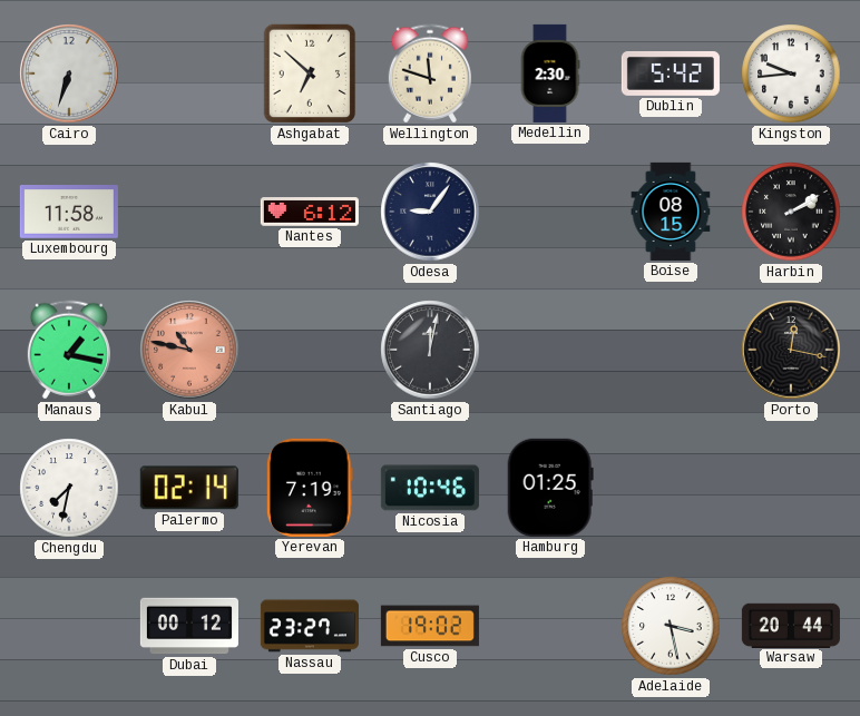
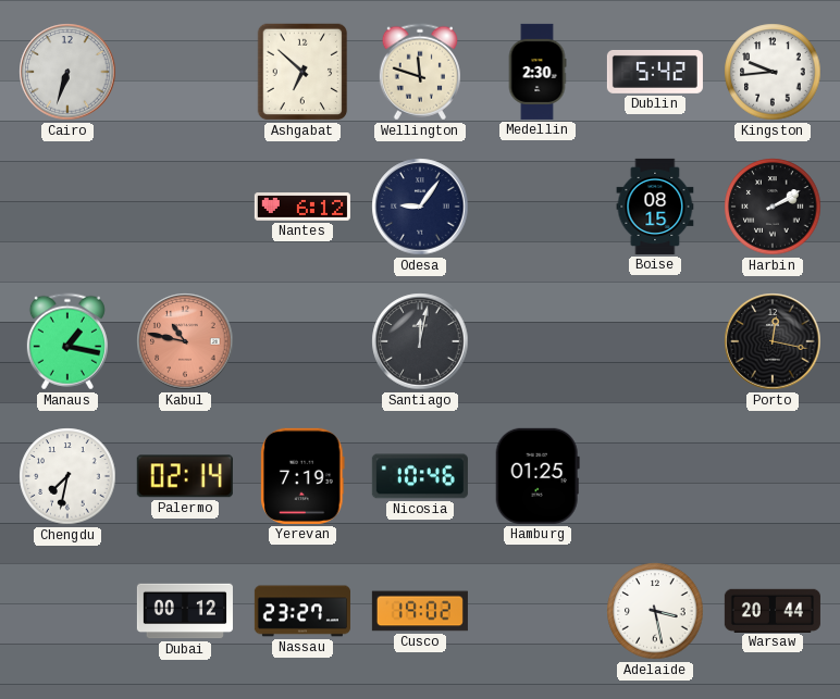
Luxembourg: 11:58 -> none
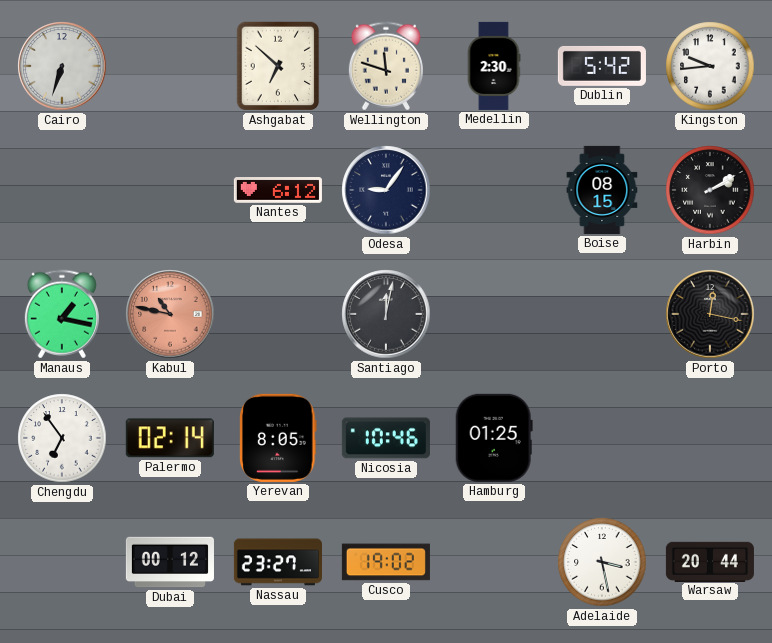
Chengdu: 7:32 -> 6:54
Yerevan: 7:19 -> 8:05
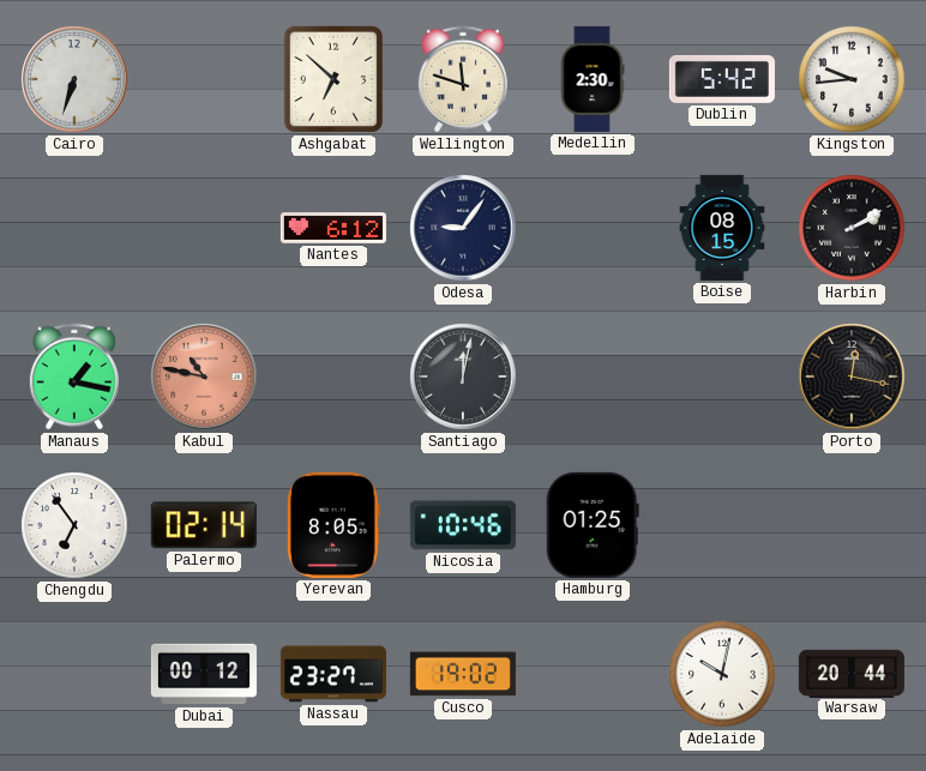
Adelaide: 3:28 -> 10:02
